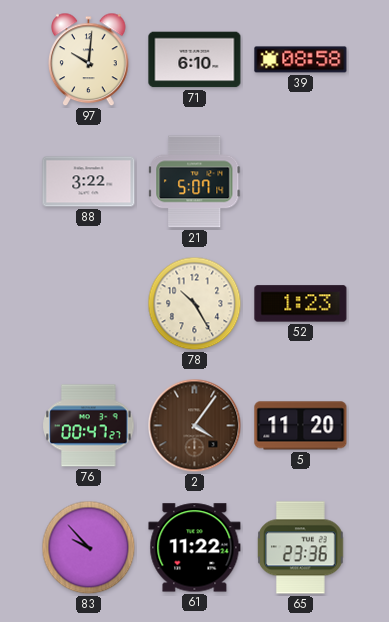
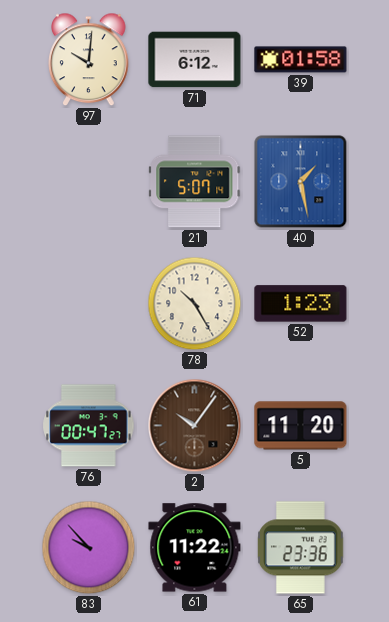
71: 6:10 -> 6:12
39: 08:58 -> 01:58
88: 3:22 -> none
40: none -> 1:28
2: 4:06 -> 10:06
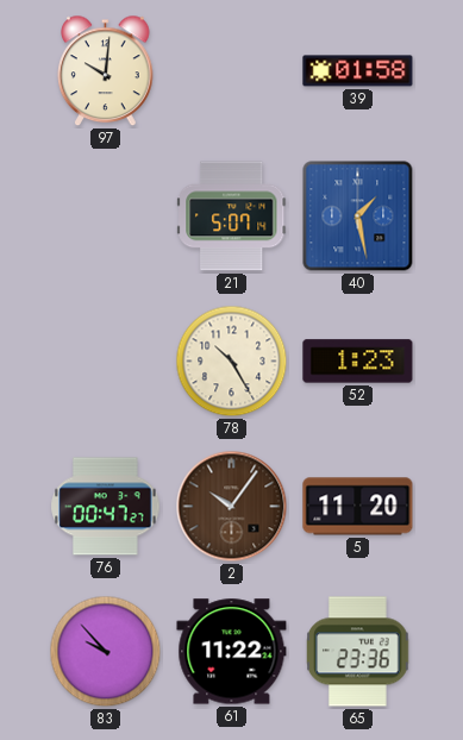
71: 6:12 -> none
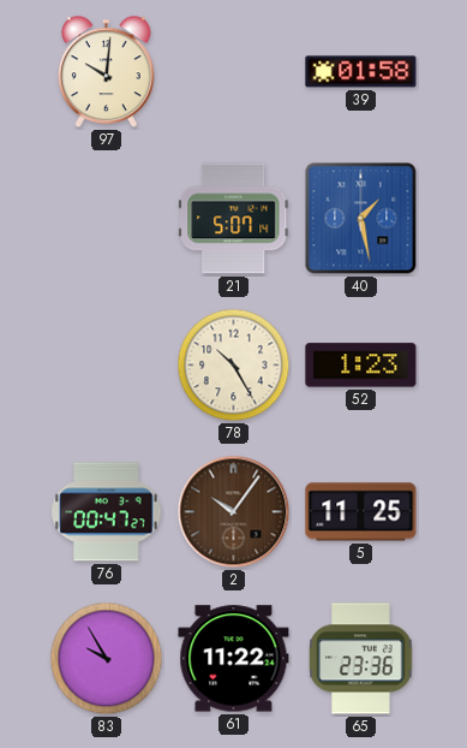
5: 11:20 -> 11:25
83: 9:53 -> 9:55
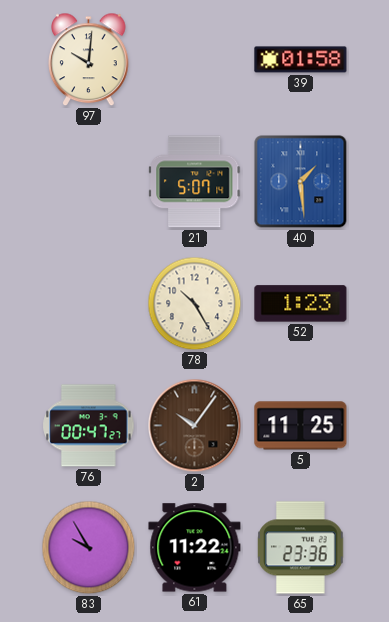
40: 1:28 -> 1:29
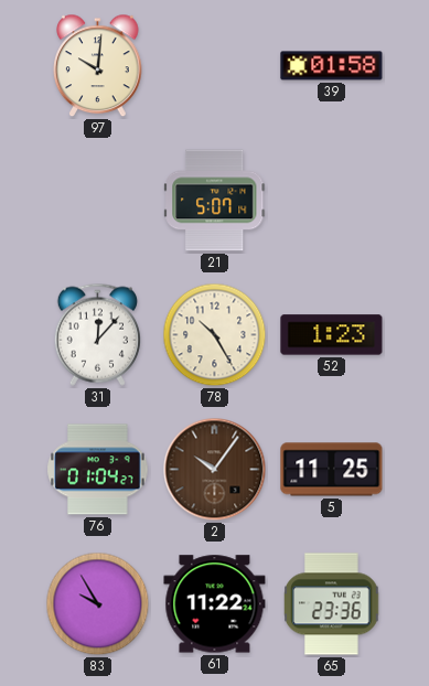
40: 1:29 -> none
31: none -> 12:07
76: 00:47 -> 01:04
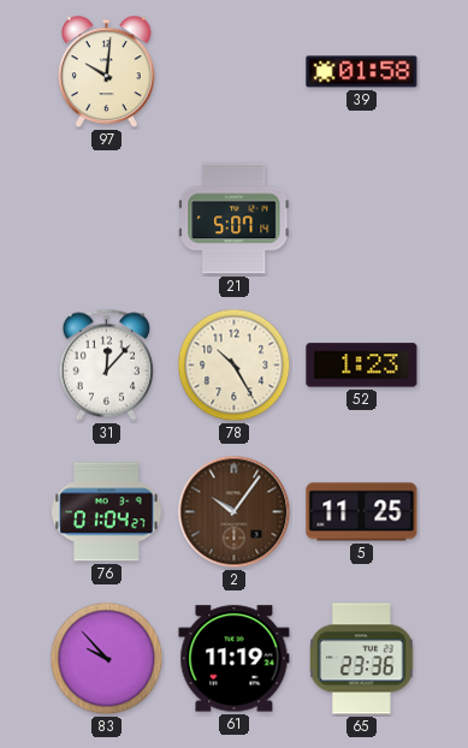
83: 9:55 -> 9:53
61: 11:22 -> 11:19
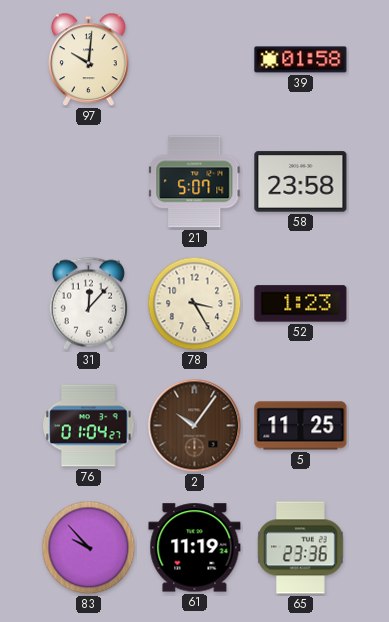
58: none -> 23:58
78: 10:25 -> 3:25
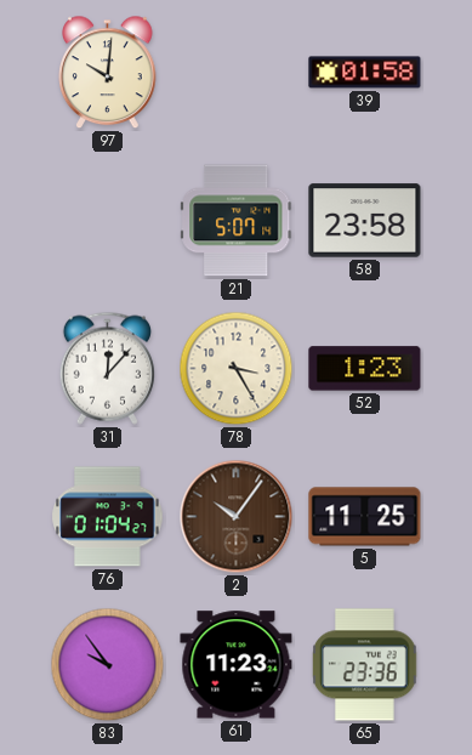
83: 9:53 -> 9:54
61: 11:19 -> 11:23
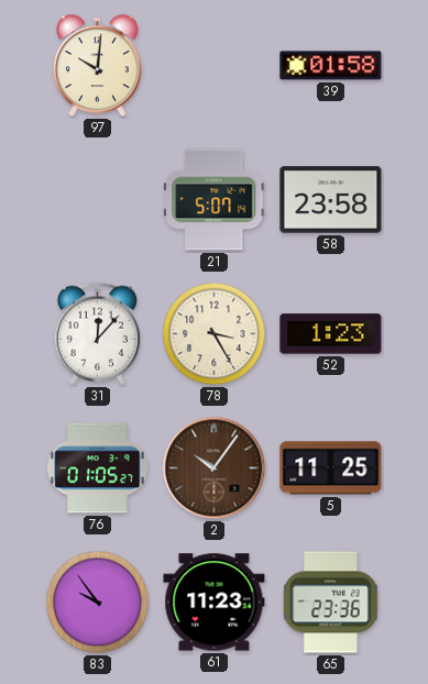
76: 01:04 -> 01:05
